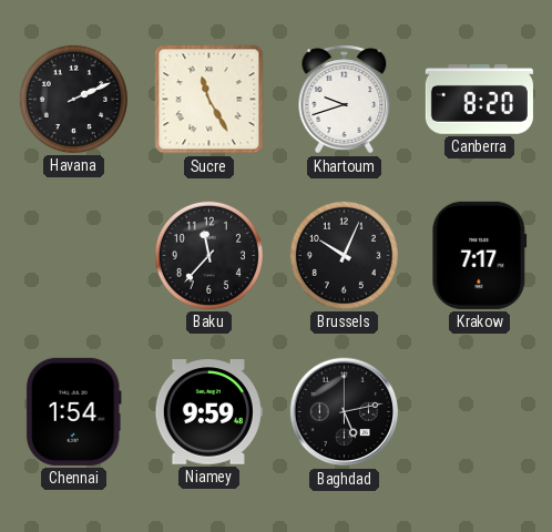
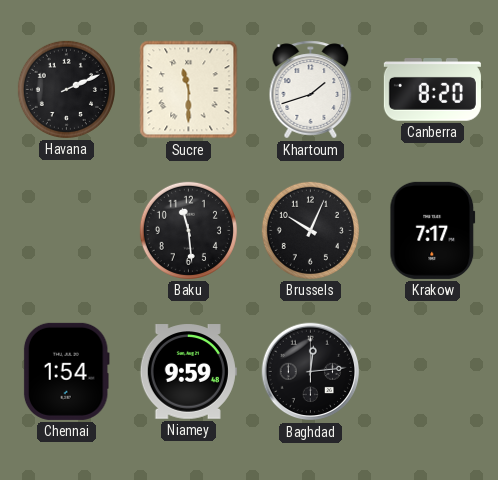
Sucre: 11:25 -> 11:30
Khartoum: 9:42 -> 1:42
Baku: 11:37 -> 11:29
Baghdad: 5:13 -> 12:14
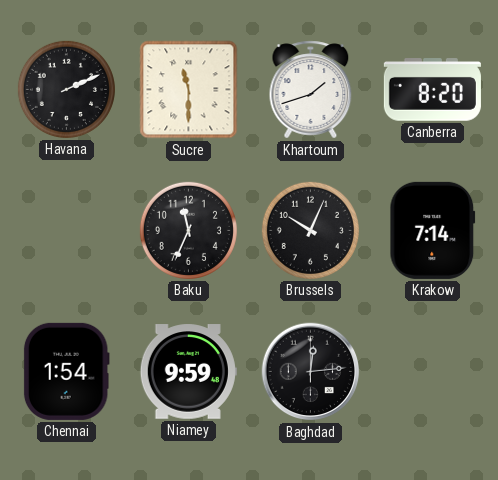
Baku: 11:29 -> 11:34
Krakow: 7:17 -> 7:14
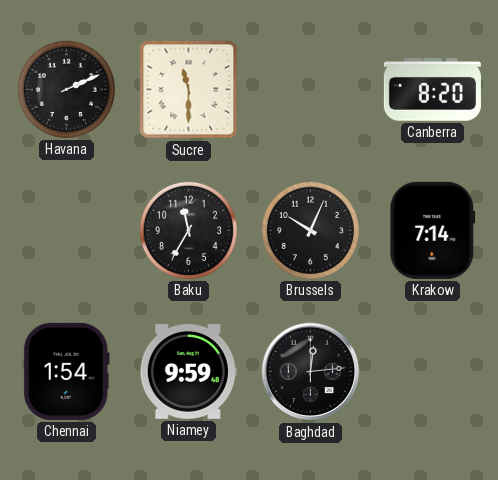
Khartoum: 1:42 -> none
Baku: 11:34 -> 11:35
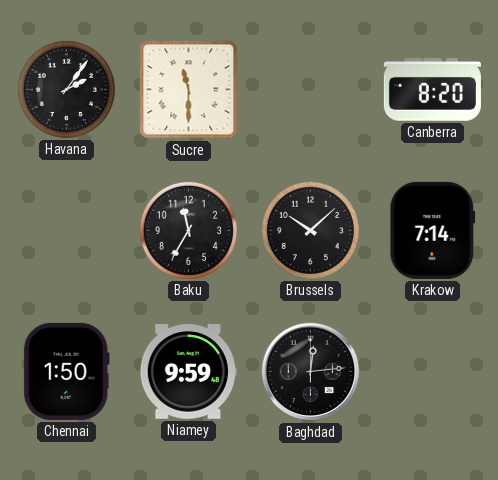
Havana: 2:11 -> 2:06
Brussels: 10:04 -> 10:08
Chennai: 1:54 -> 1:50
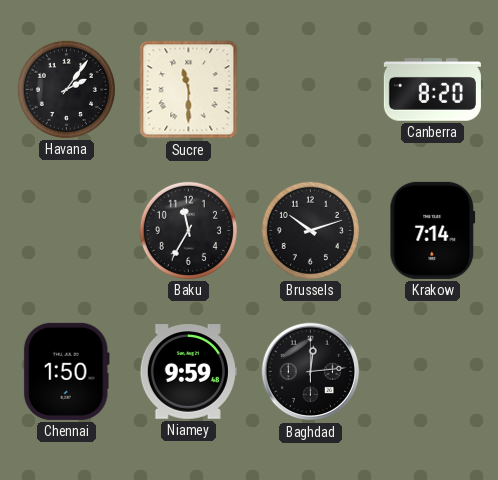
Brussels: 10:08 -> 10:12
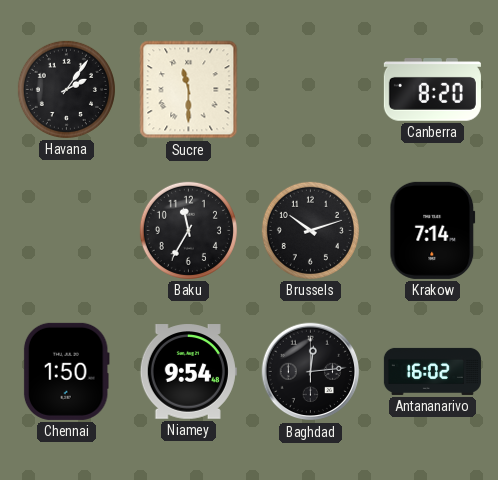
Niamey: 9:59 -> 9:54
Antananarivo: none -> 16:02
